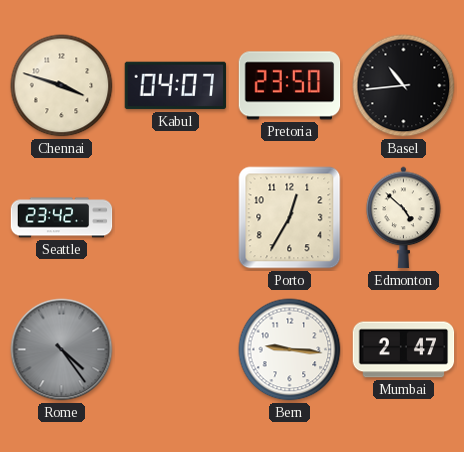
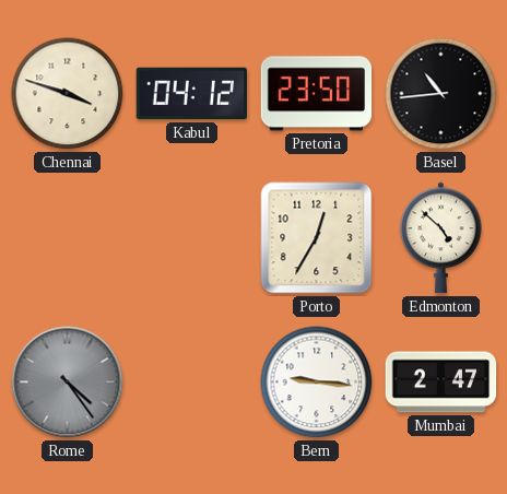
Kabul: 04:07 -> 04:12
Seattle: 23:42 -> none
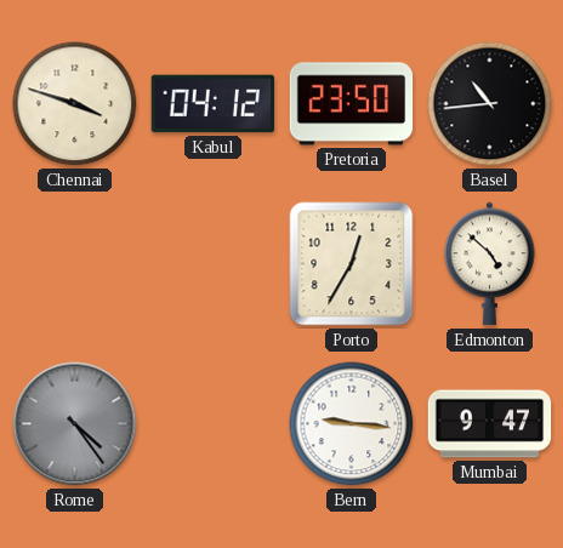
Mumbai: 2:47 -> 9:47
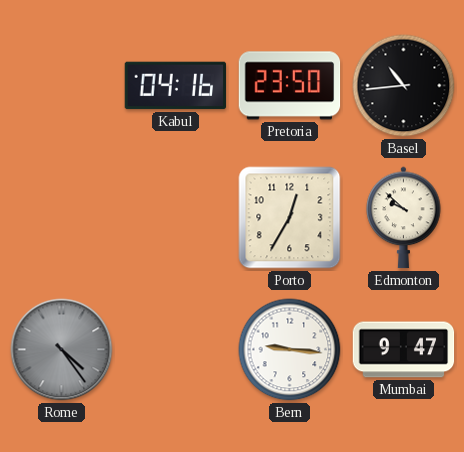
Chennai: 3:48 -> none
Kabul: 04:12 -> 04:16
Edmonton: 4:52 -> 9:52
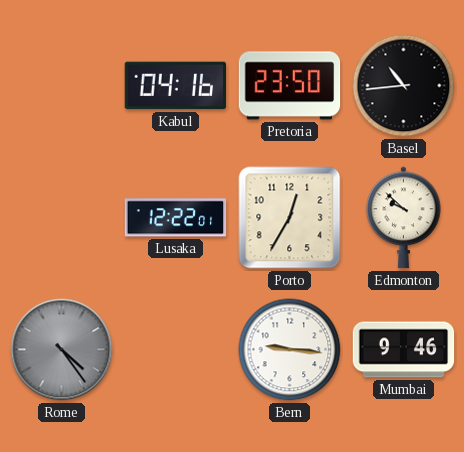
Lusaka: none -> 12:22
Mumbai: 9:47 -> 9:46
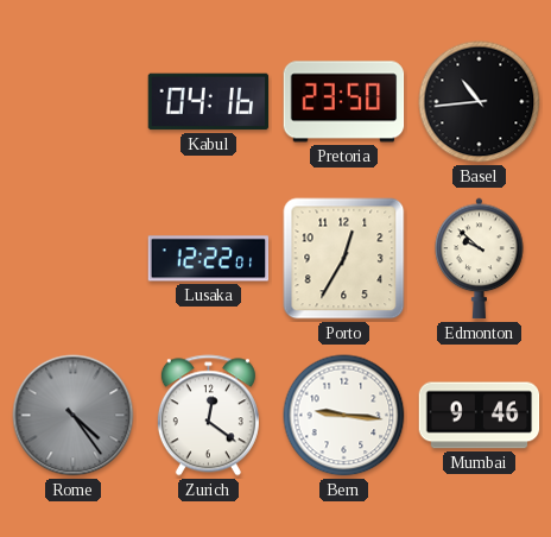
Zurich: none -> 12:21
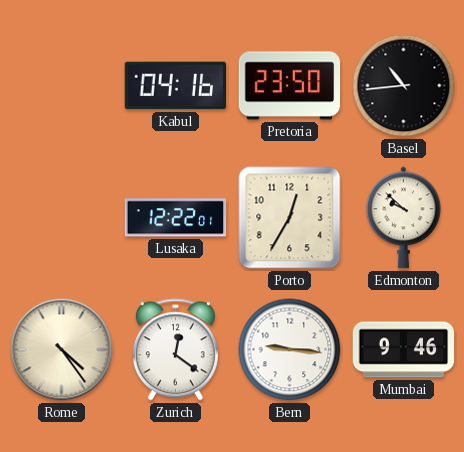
Rome dial: grey -> cream
